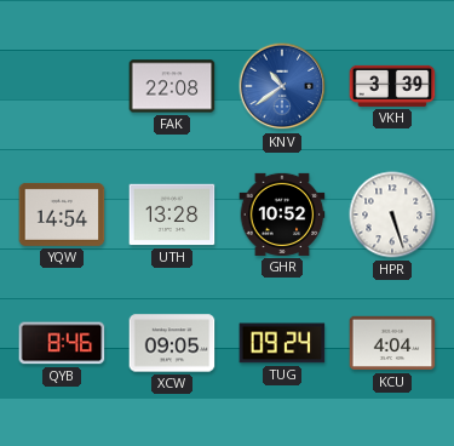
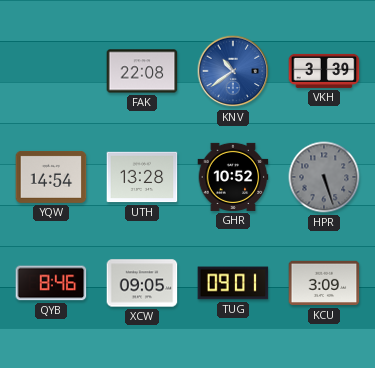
HPR dial: white -> grey
TUG: 09:24 -> 09:01
KCU: 4:04 -> 3:09
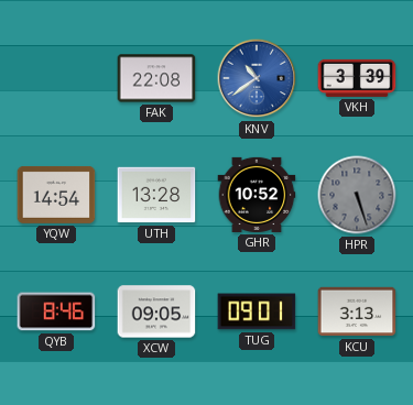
KCU: 3:09 -> 3:13
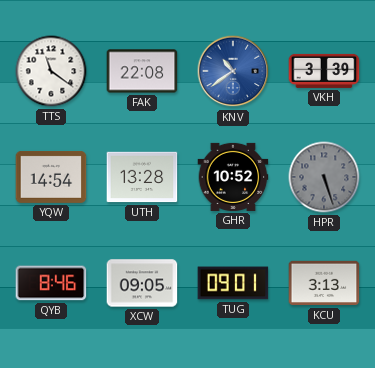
TTS: none -> 11:21
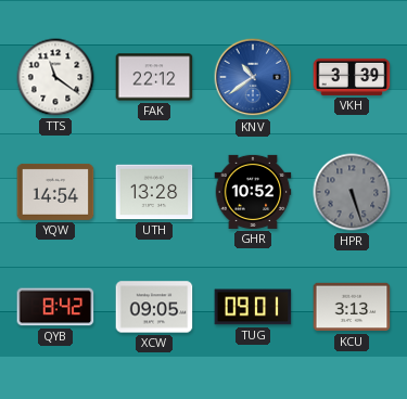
FAK: 22:08 -> 22:12
QYB: 8:46 -> 8:42
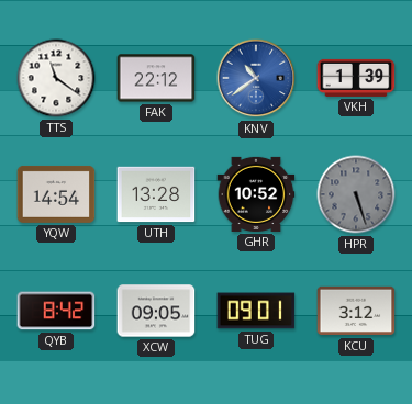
VKH: 3:39 -> 1:39
KCU: 3:13 -> 3:12
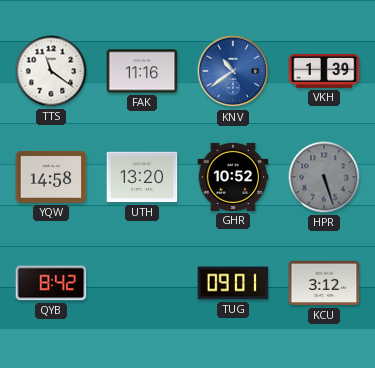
FAK: 22:12 -> 11:16
YQW: 14:54 -> 14:58
UTH: 13:28 -> 13:20
XCW: 09:05 -> none
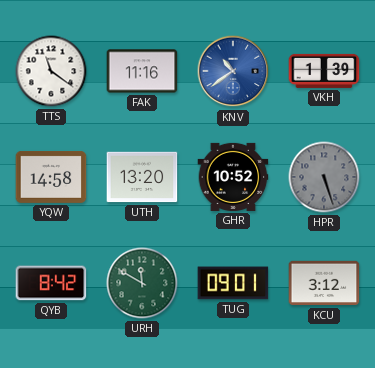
URH: none -> 11:50
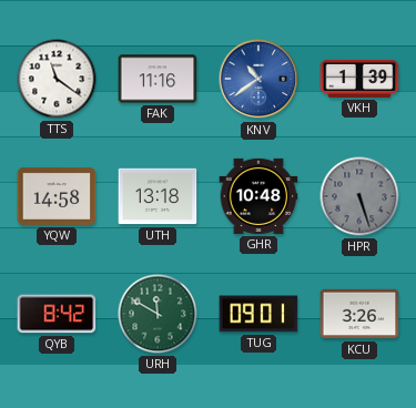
UTH: 13:20 -> 13:18
GHR: 10:52 -> 10:48
KCU: 3:12 -> 3:26
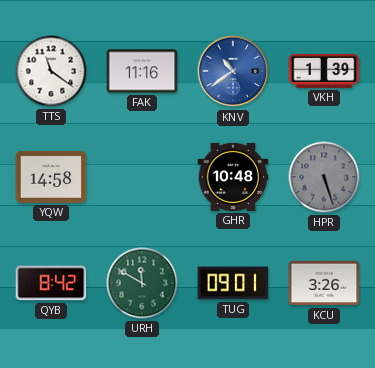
UTH: 13:18 -> none
